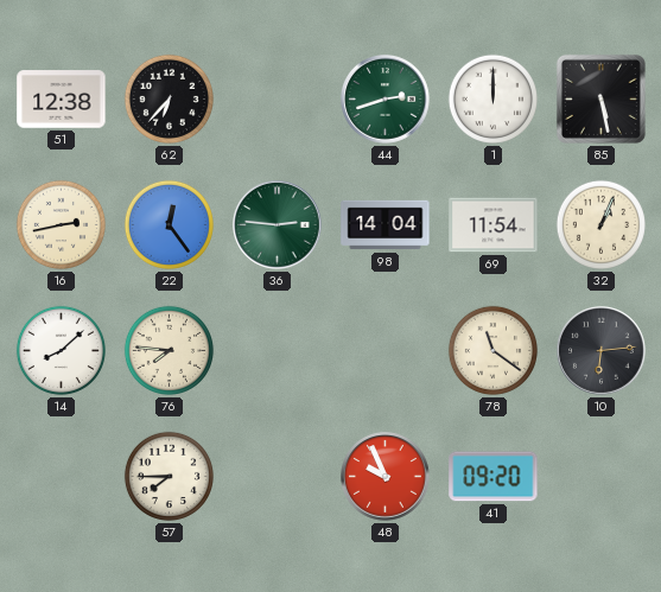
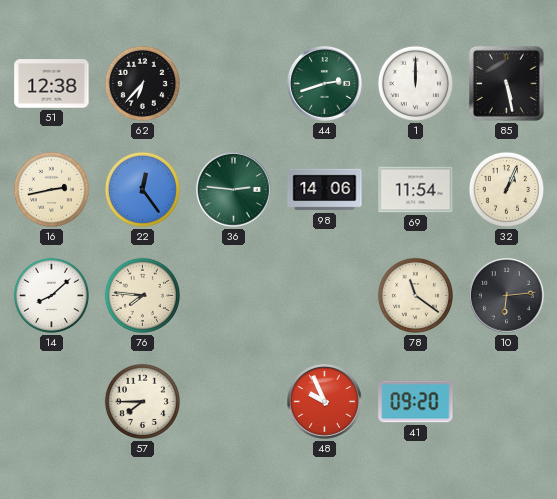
98: 14:04 -> 14:06
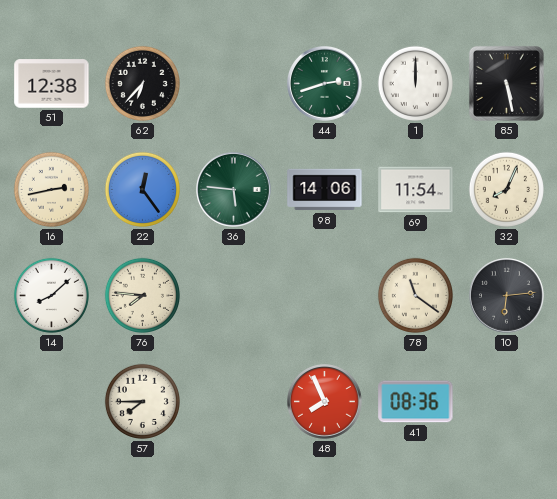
36: 2:46 -> 5:46
32: 1:04 -> 8:04
48: 9:56 -> 7:56
41: 09:20 -> 08:36
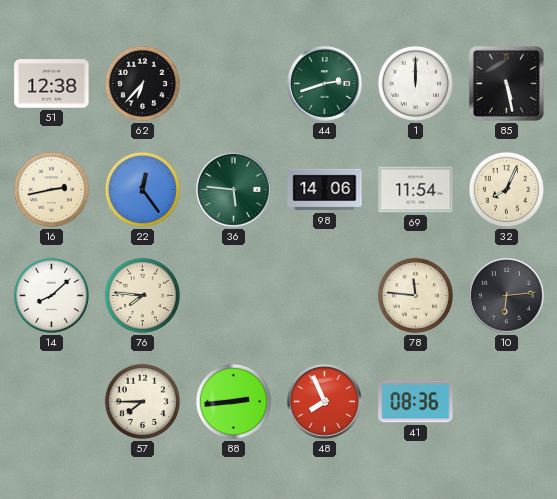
78: 11:21 -> 11:46
88: none -> 2:44
